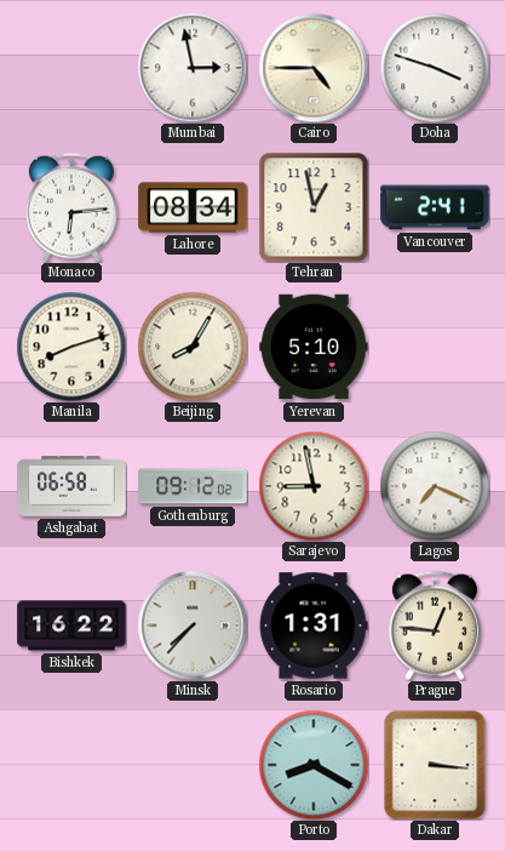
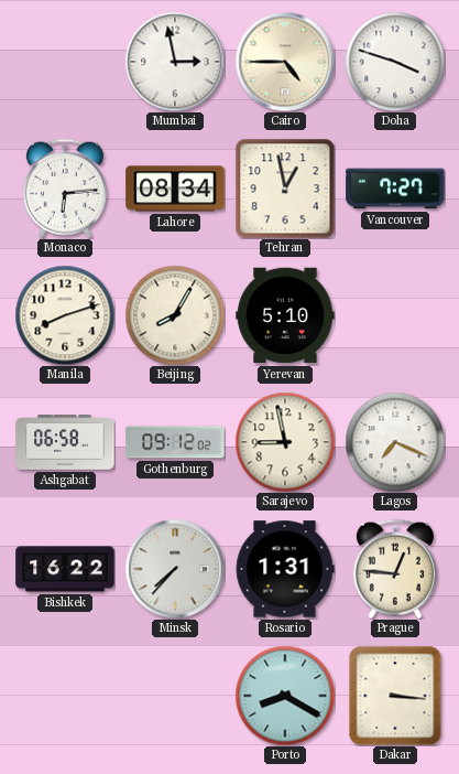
Vancouver: 2:41 -> 7:27
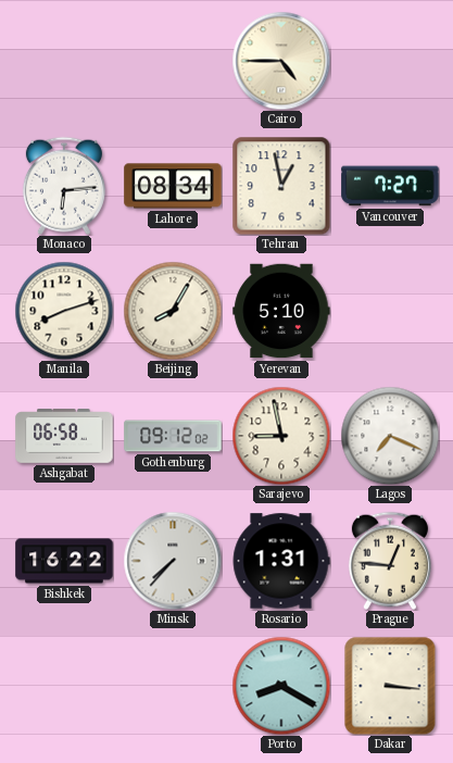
Mumbai: 2:58 -> none
Doha: 3:48 -> none
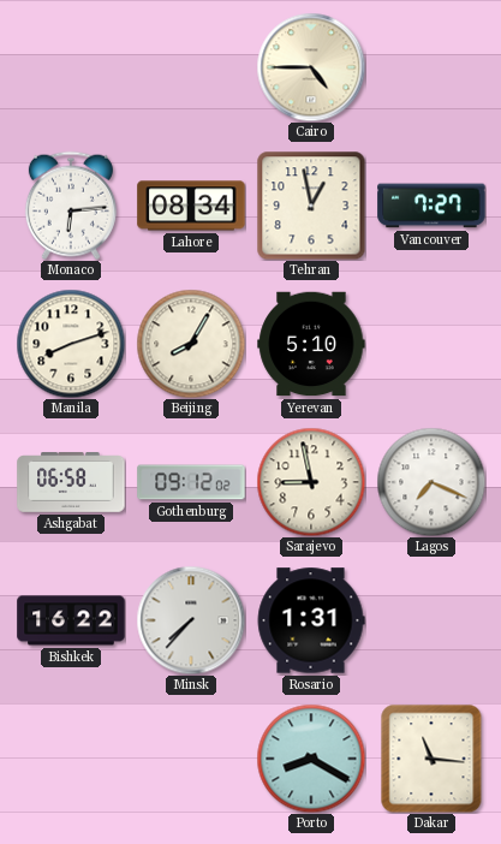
Prague: 12:46 -> none
Dakar: 3:16 -> 11:16
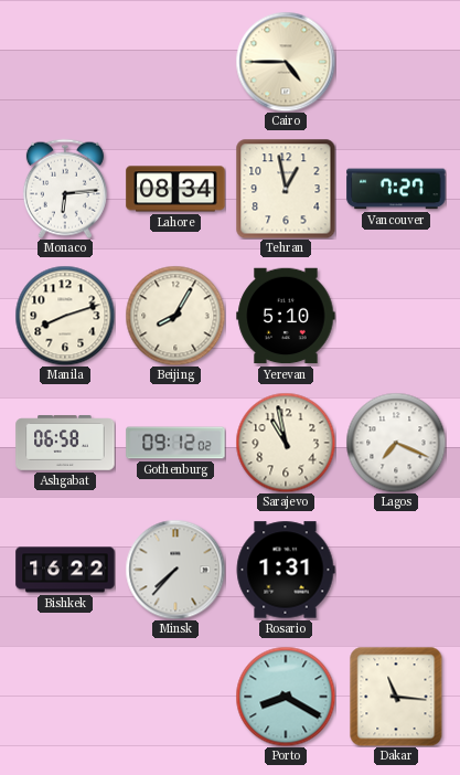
Sarajevo: 8:58 -> 10:58
